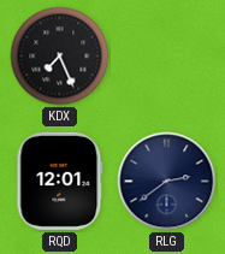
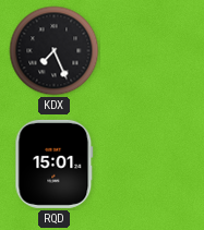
RQD: 12:01 -> 15:01
RLG: 2:39 -> none
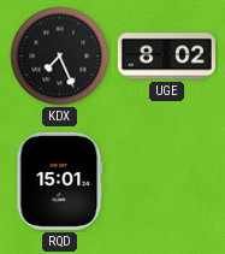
UGE: none -> 8:02
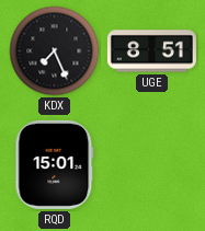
UGE: 8:02 -> 8:51
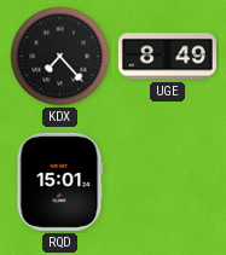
KDX: 7:26 -> 7:23
UGE: 8:51 -> 8:49
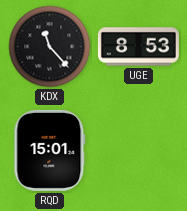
KDX: 7:23 -> 11:23
UGE: 8:49 -> 8:53
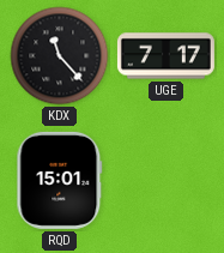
UGE: 8:53 -> 7:17
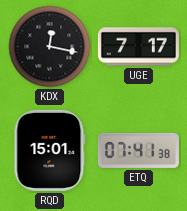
KDX: 11:23 -> 12:17
ETQ: none -> 07:41
